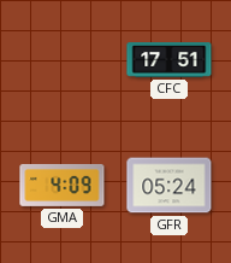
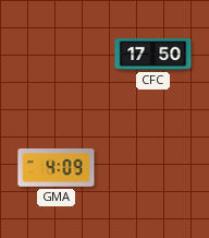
CFC: 17:51 -> 17:50
GFR: 05:24 -> none
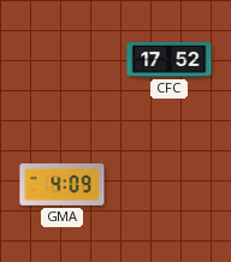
CFC: 17:50 -> 17:52
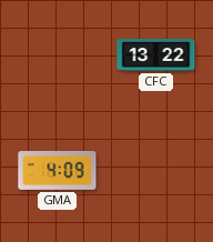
CFC: 17:52 -> 13:22
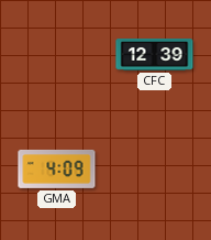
CFC: 13:22 -> 12:39
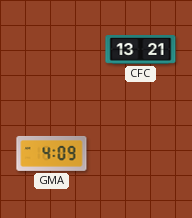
CFC: 12:39 -> 13:21
